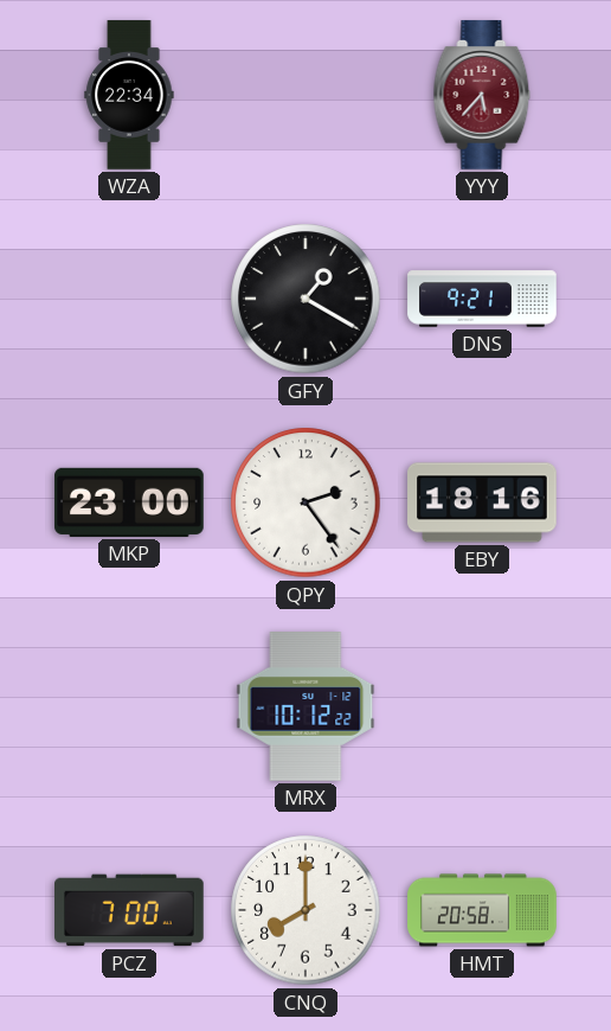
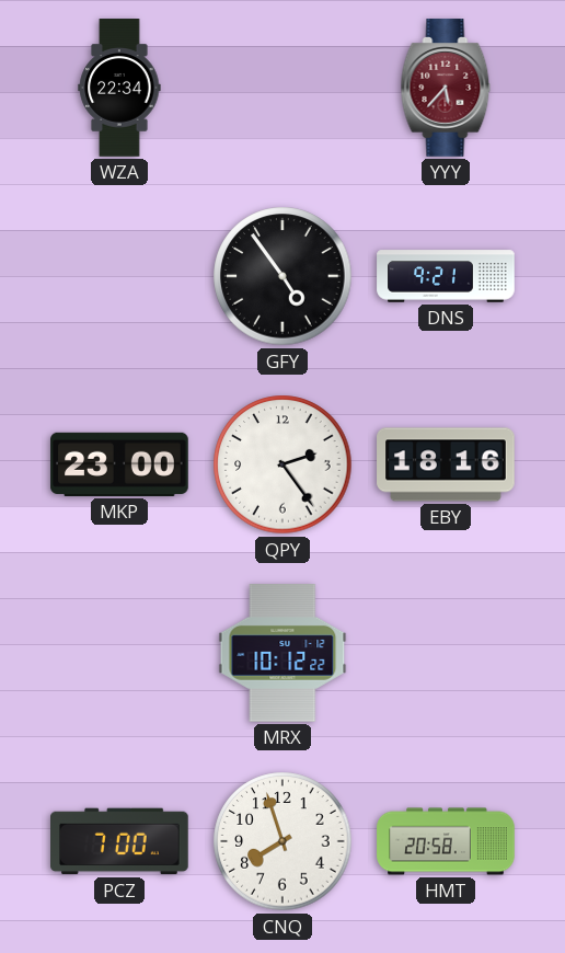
GFY: 1:20 -> 4:54
CNQ: 8:00 -> 7:57
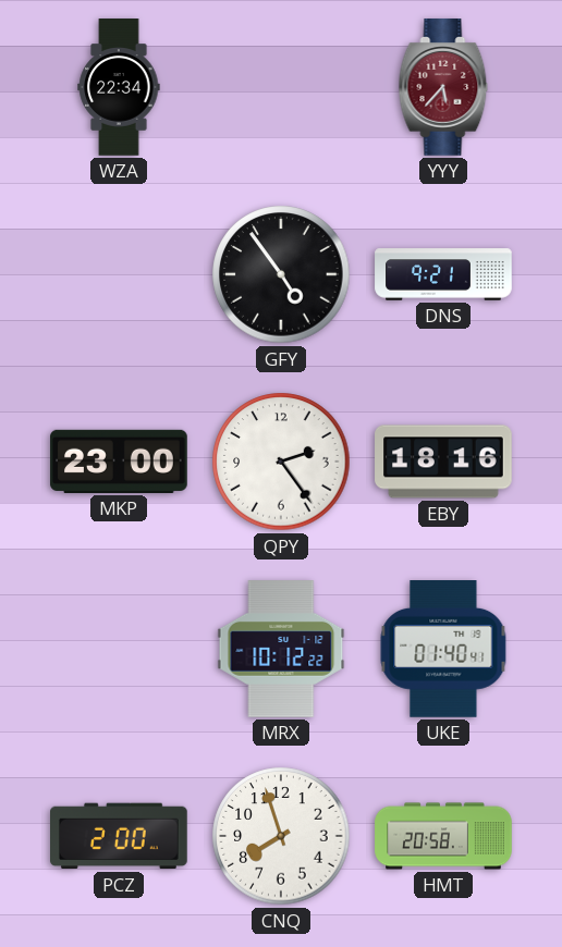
UKE: none -> 01:40
PCZ: 7:00 -> 2:00
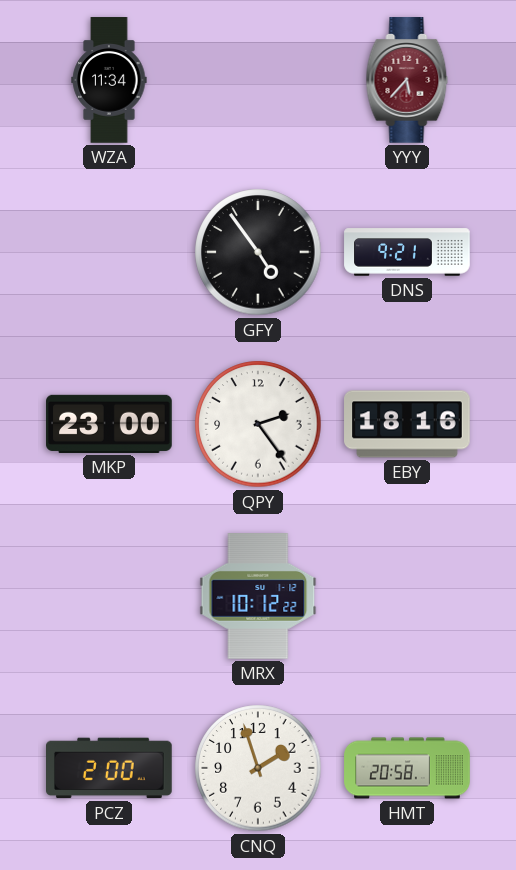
WZA: 22:34 -> 11:34
UKE: 01:40 -> none
CNQ: 7:57 -> 1:57
